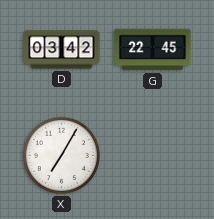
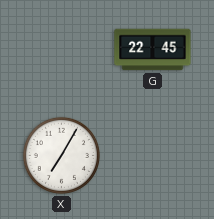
D: 03:42 -> none
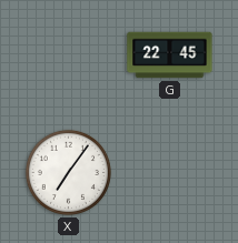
X: 7:05 -> 7:06
